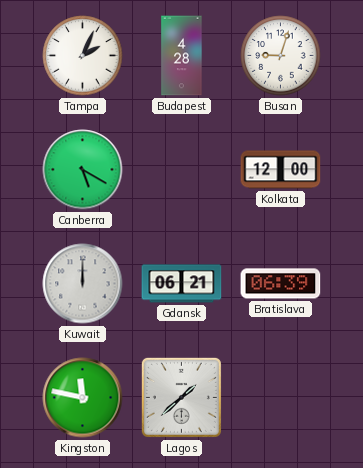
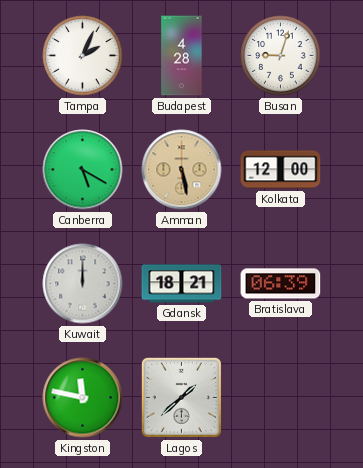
Amman: none -> 5:28
Gdansk: 06:21 -> 18:21
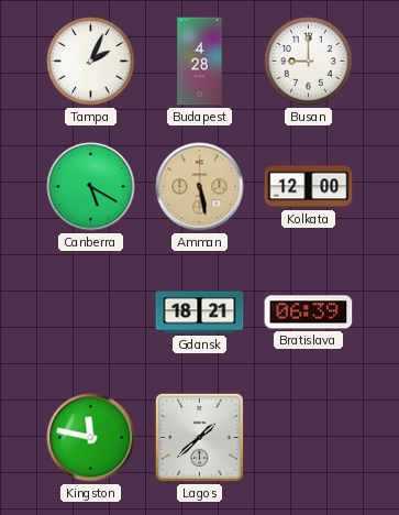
Busan: 9:03 -> 9:00
Kuwait: 12:00 -> none
